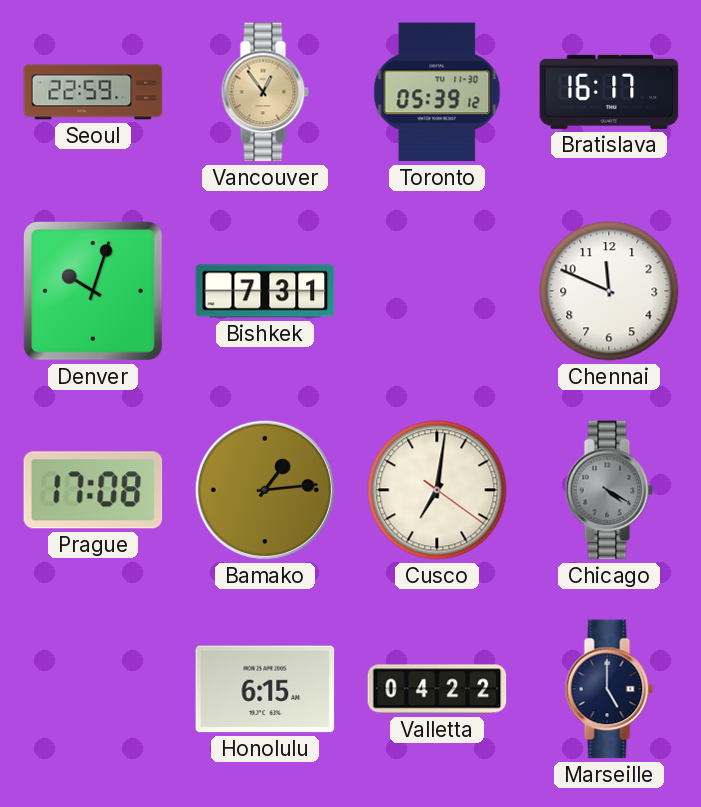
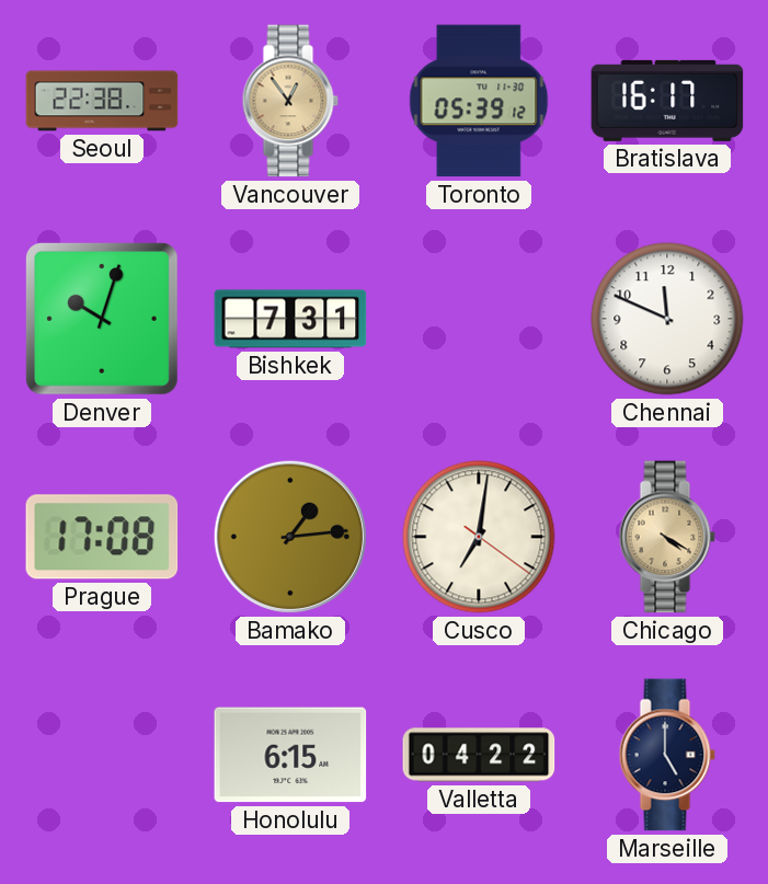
Seoul: 22:59 -> 22:38
Chicago dial: grey -> champagne
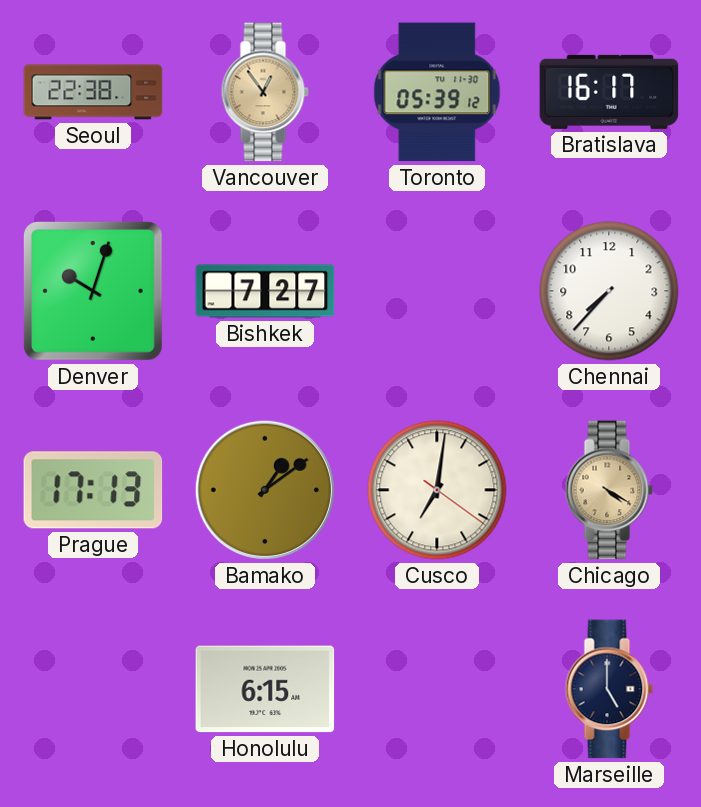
Bishkek: 7:31 -> 7:27
Chennai: 11:49 -> 7:37
Prague: 17:08 -> 17:13
Bamako: 1:14 -> 1:09
Valletta: 04:22 -> none
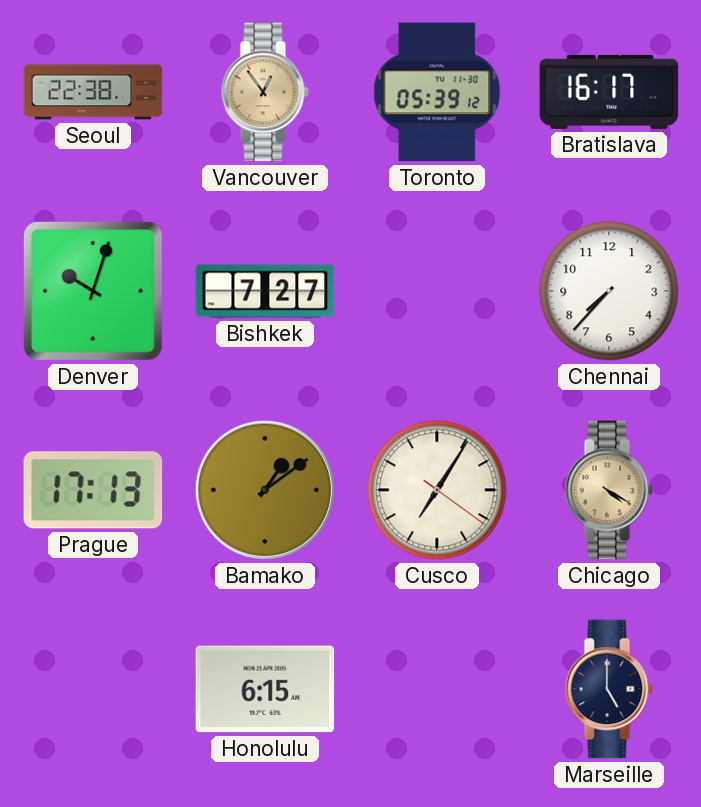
Cusco: 7:01 -> 7:05
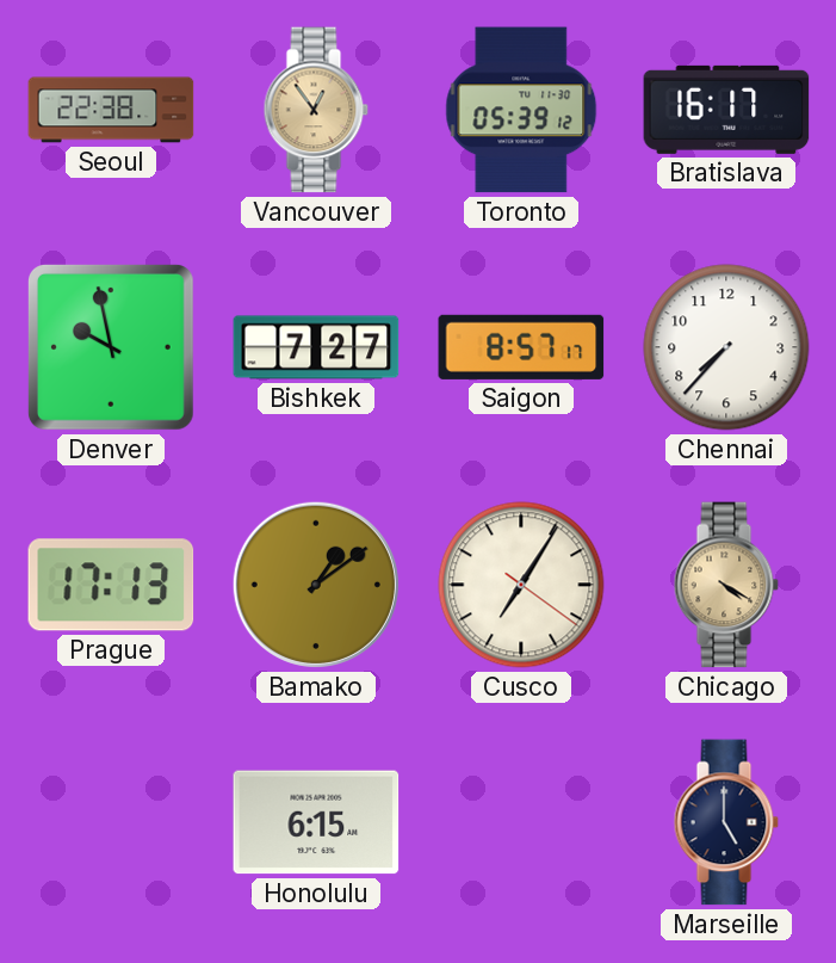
Denver: 10:03 -> 9:58
Saigon: none -> 8:57
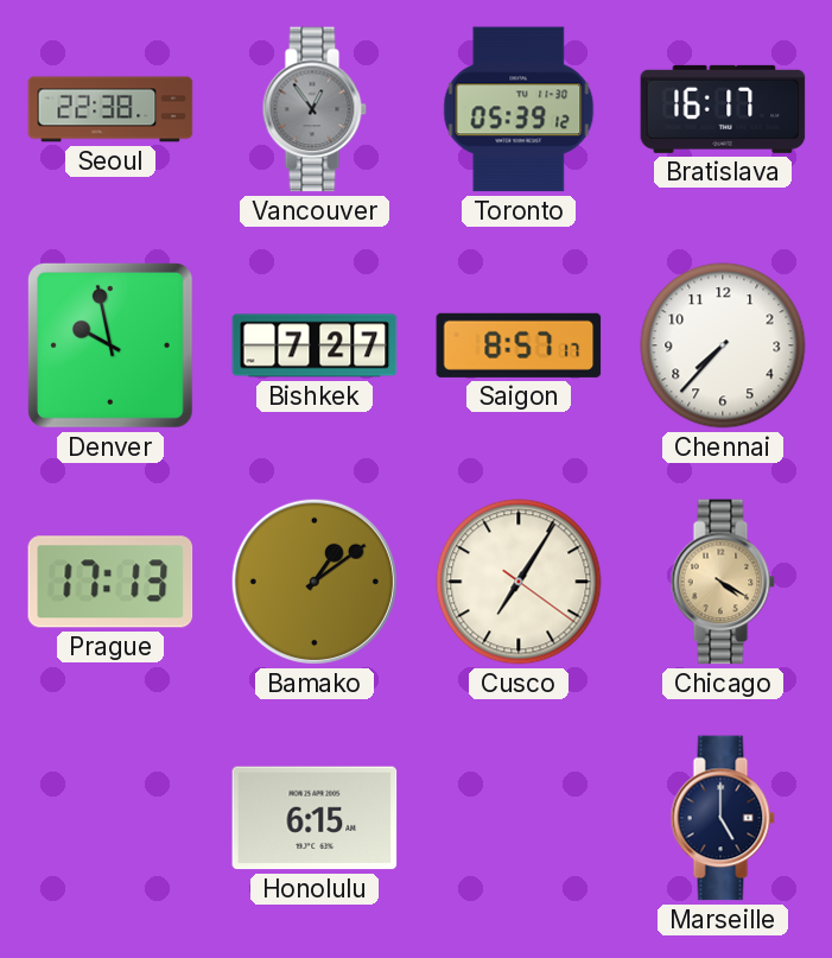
Vancouver dial: champagne -> grey
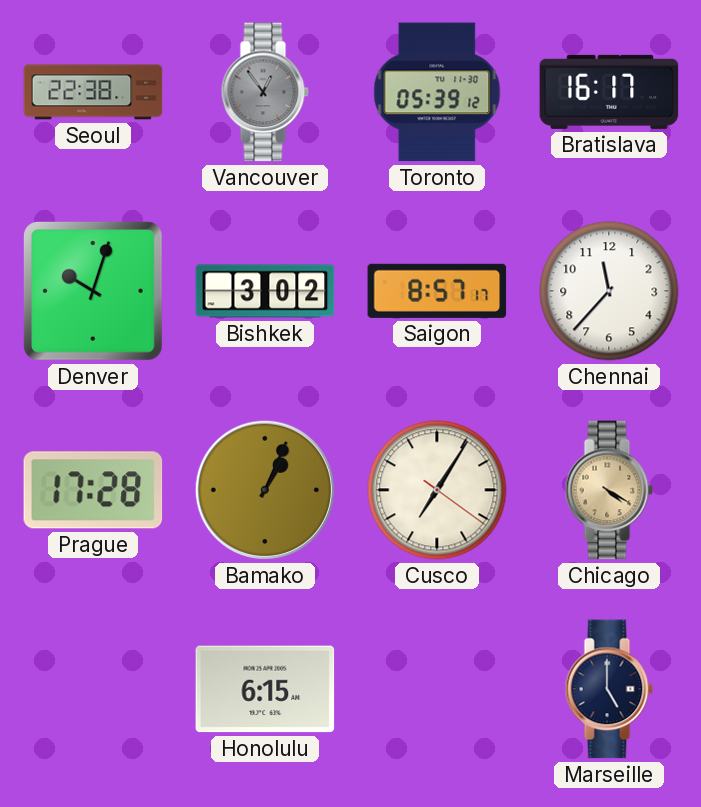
Denver: 9:58 -> 10:03
Bishkek: 7:27 -> 3:02
Chennai: 7:37 -> 11:37
Prague: 17:13 -> 17:28
Bamako: 1:09 -> 1:04
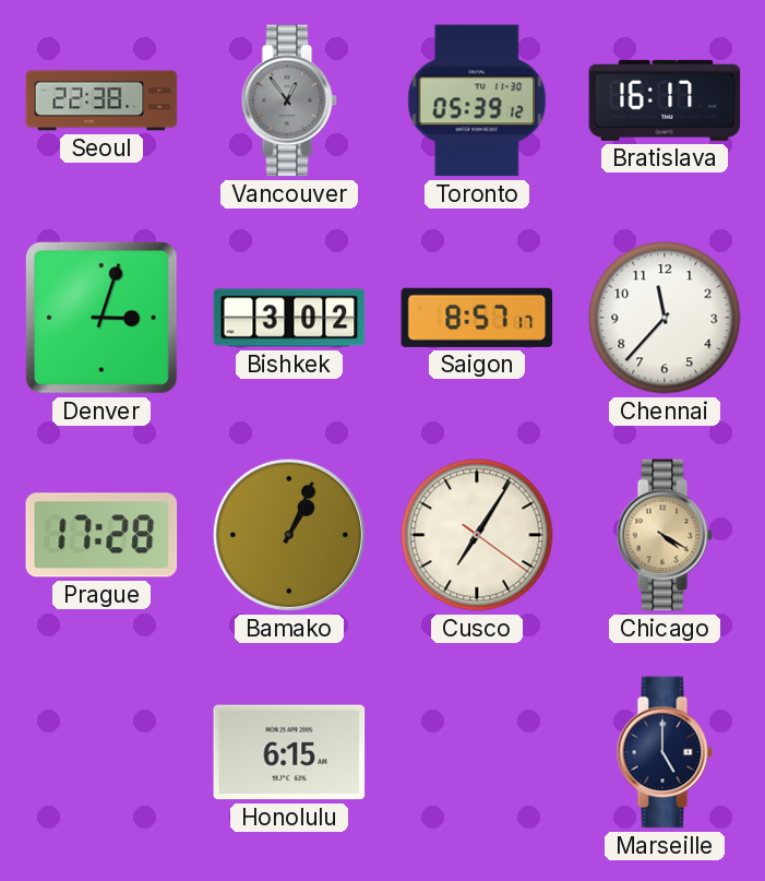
Denver: 10:03 -> 3:03
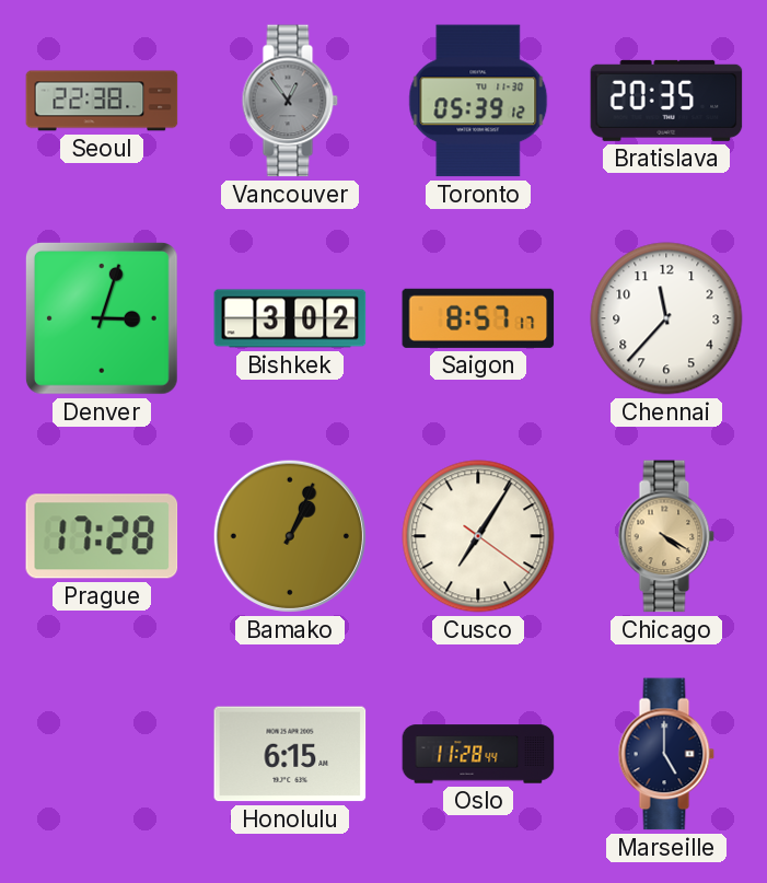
Bratislava: 16:17 -> 20:35
Oslo: none -> 11:28
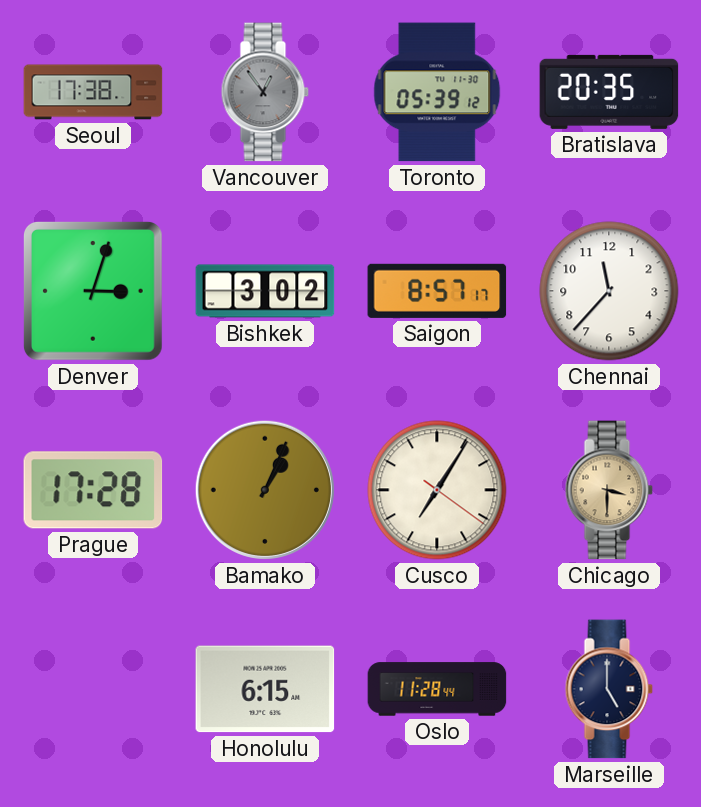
Seoul: 22:38 -> 17:38
Chicago: 4:20 -> 3:30
